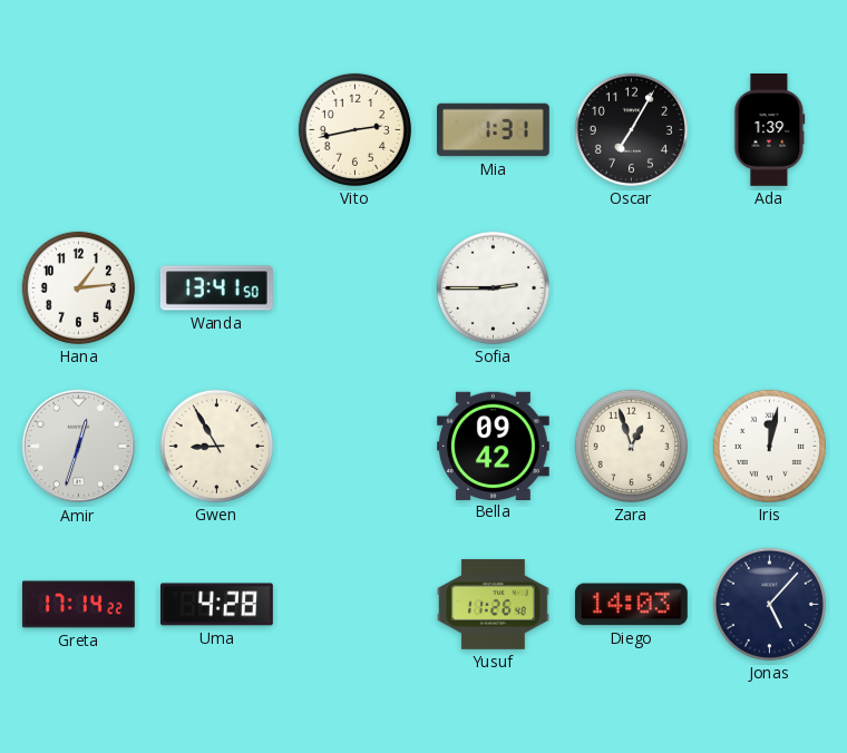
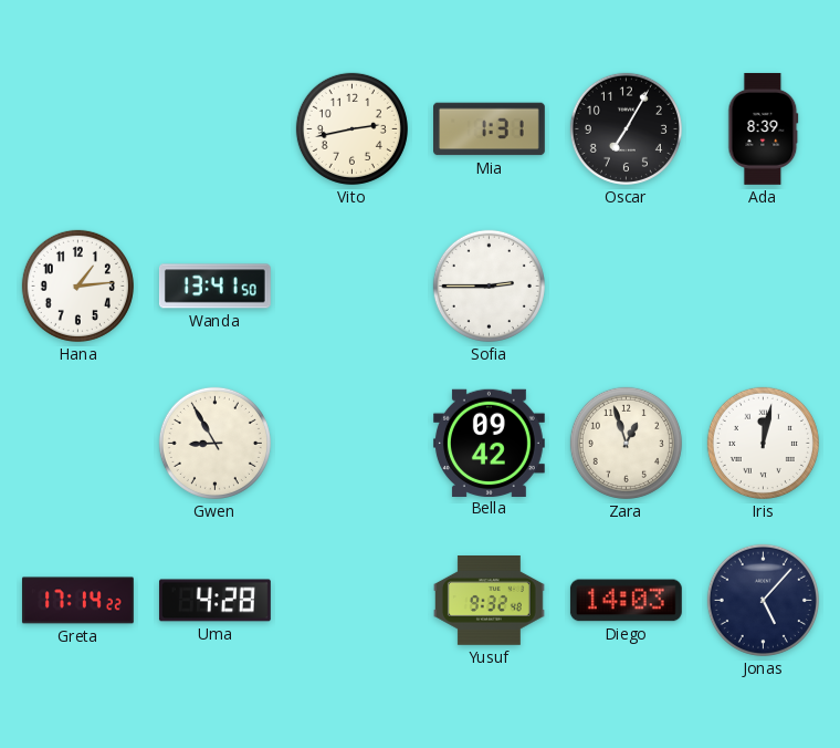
Ada: 1:39 -> 8:39
Amir: 12:33 -> none
Yusuf: 11:26 -> 9:32
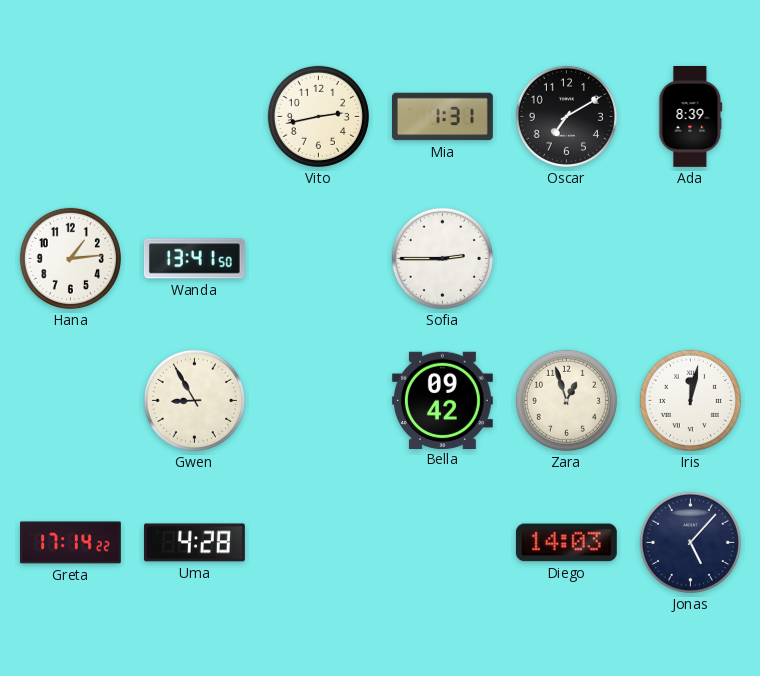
Oscar: 7:05 -> 7:10
Yusuf: 9:32 -> none
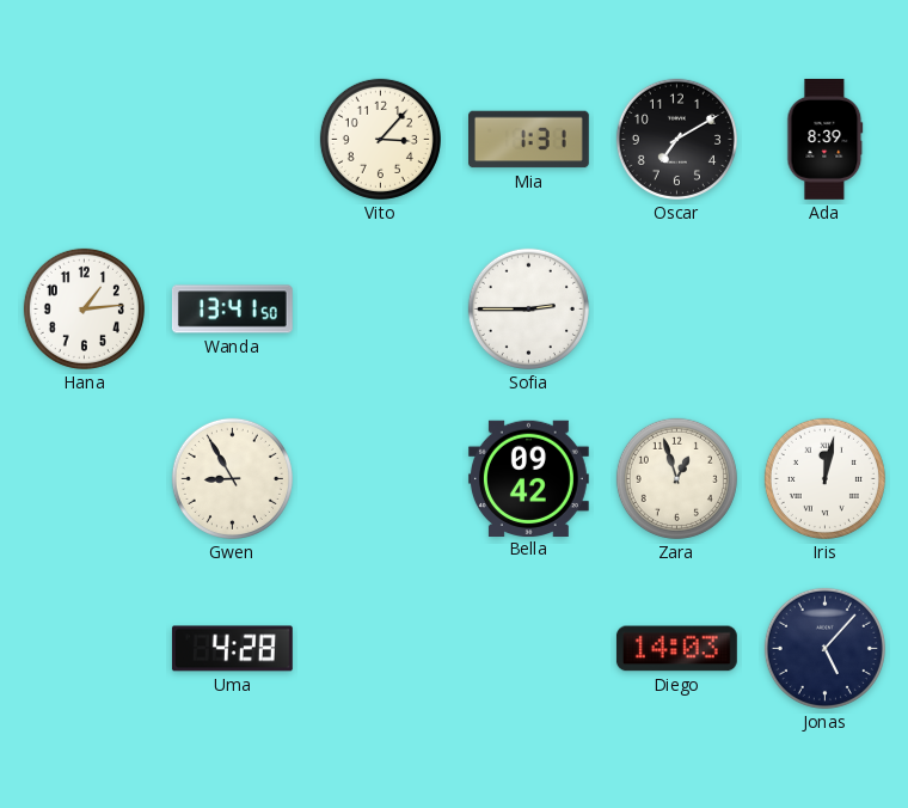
Vito: 2:43 -> 3:07
Greta: 17:14 -> none
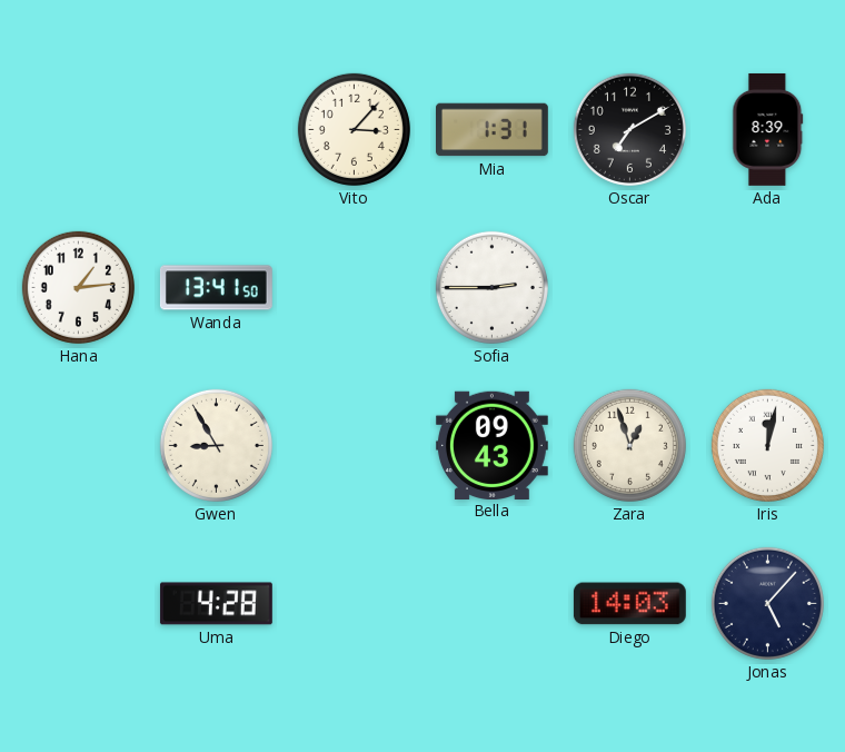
Bella: 09:42 -> 09:43
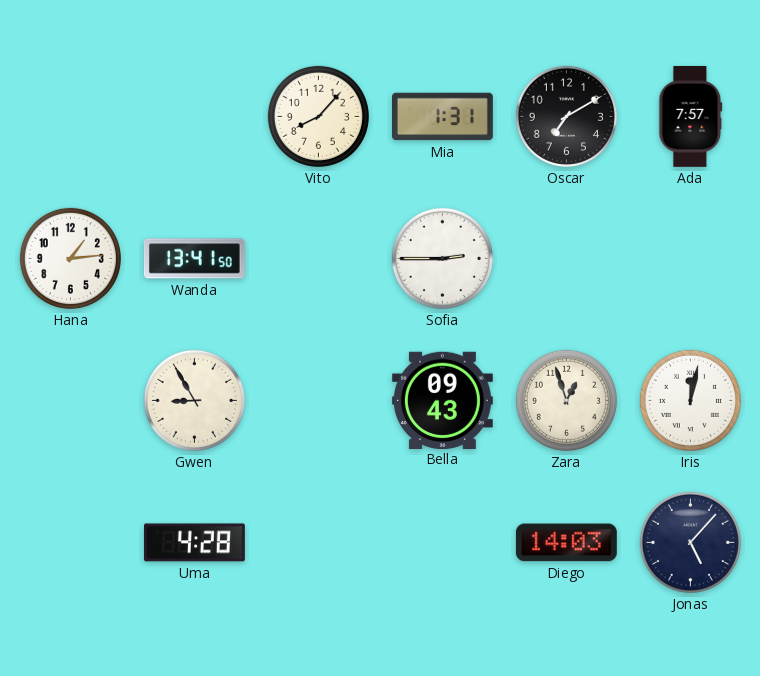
Vito: 3:07 -> 8:07
Ada: 8:39 -> 7:57
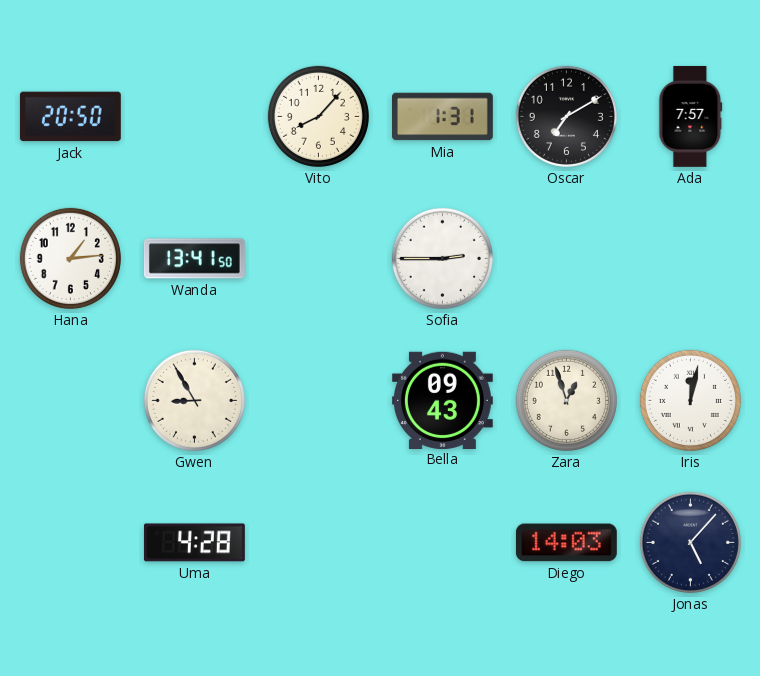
Jack: none -> 20:50
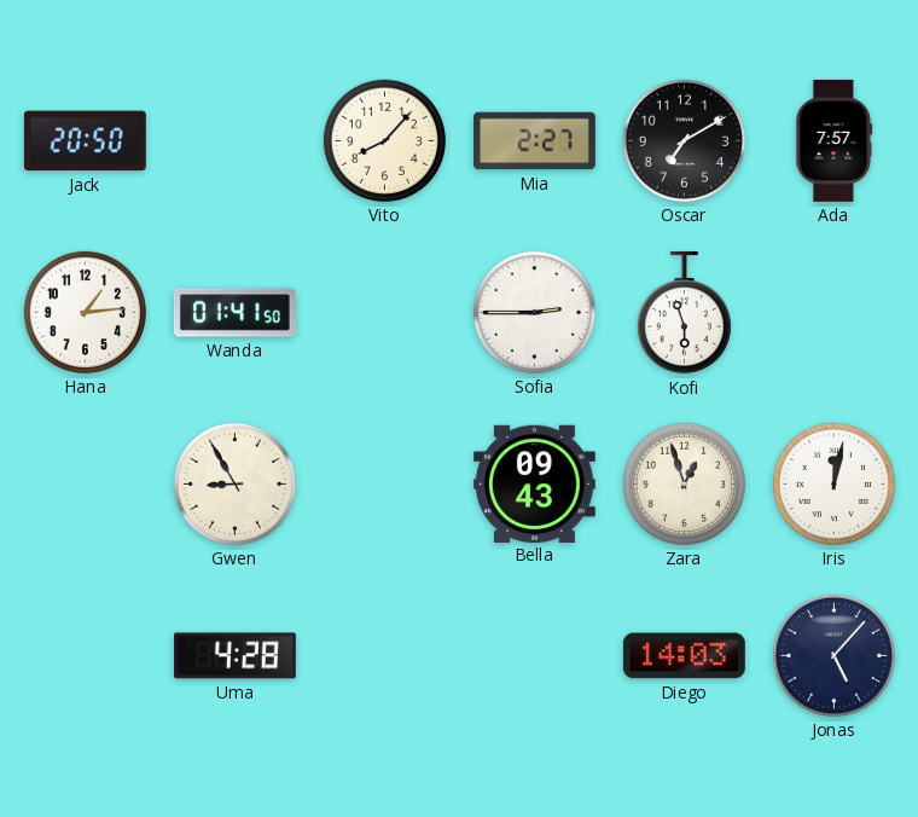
Mia: 1:31 -> 2:27
Wanda: 13:41 -> 01:41
Kofi: none -> 5:57
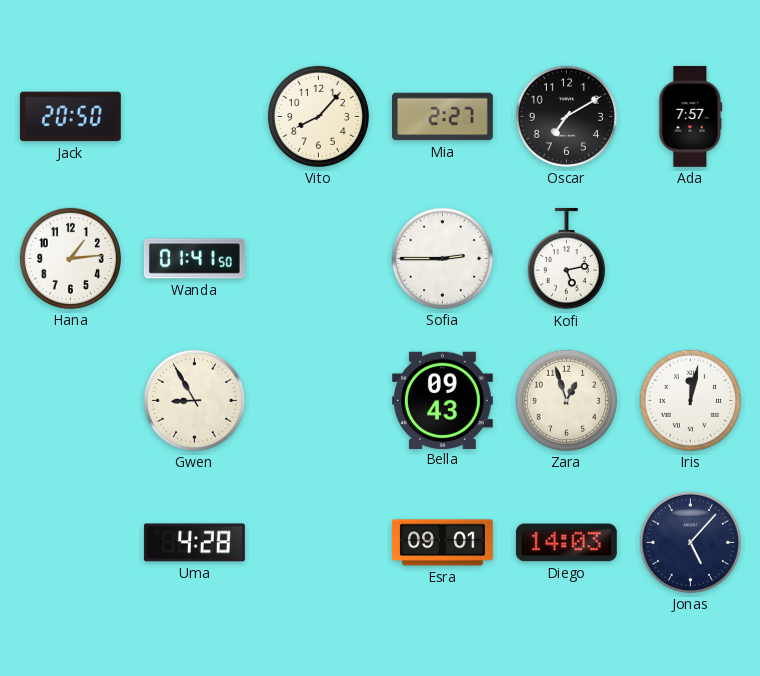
Kofi: 5:57 -> 5:13
Esra: none -> 09:01
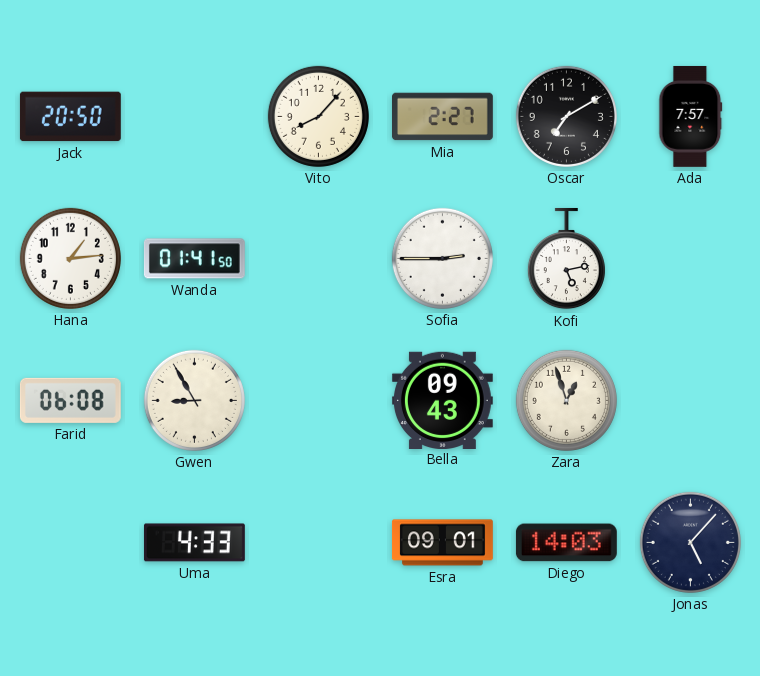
Farid: none -> 06:08
Iris: 12:02 -> none
Uma: 4:28 -> 4:33
